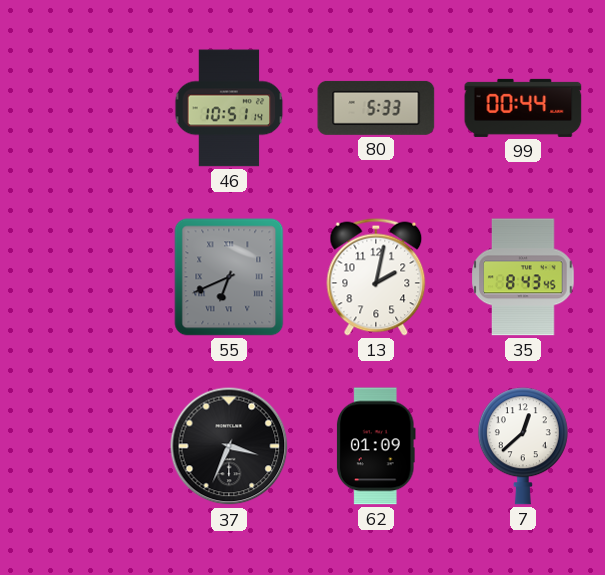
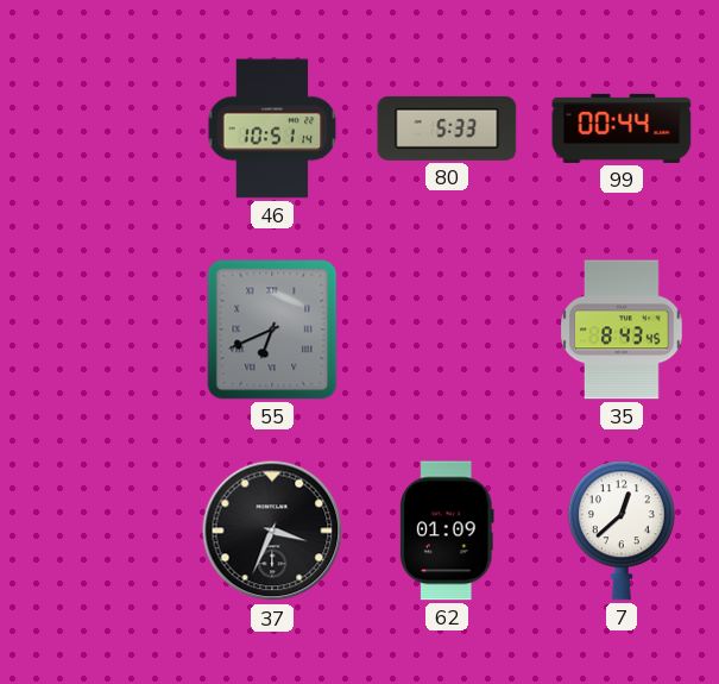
13: 2:02 -> none
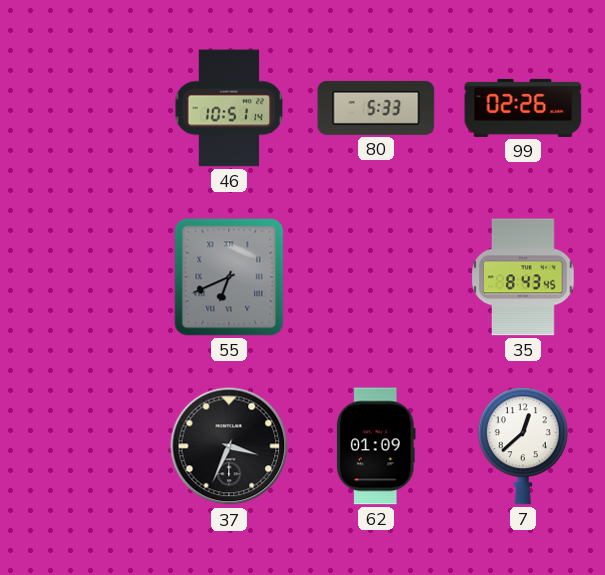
99: 00:44 -> 02:26
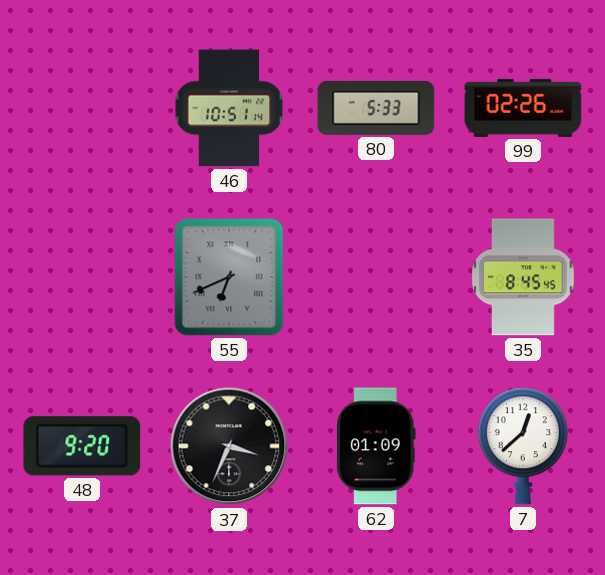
35: 8:43 -> 8:45
48: none -> 9:20
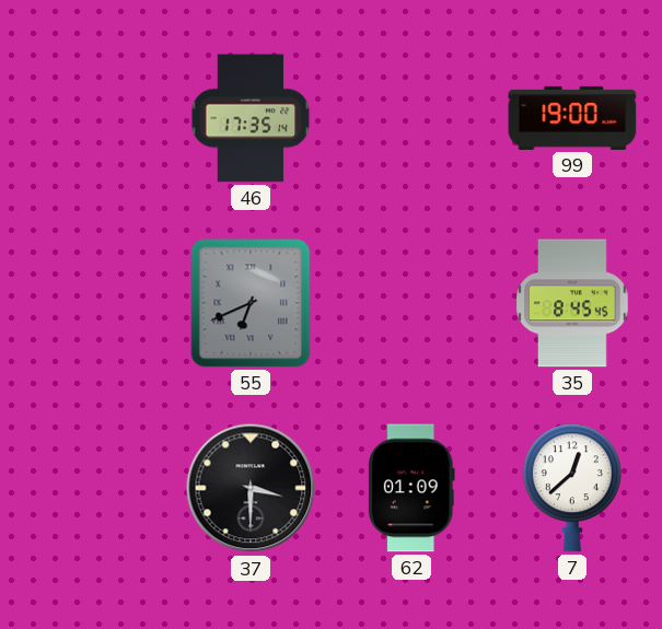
46: 10:51 -> 17:35
80: 5:33 -> none
99: 02:26 -> 19:00
48: 9:20 -> none
37: 3:34 -> 3:30
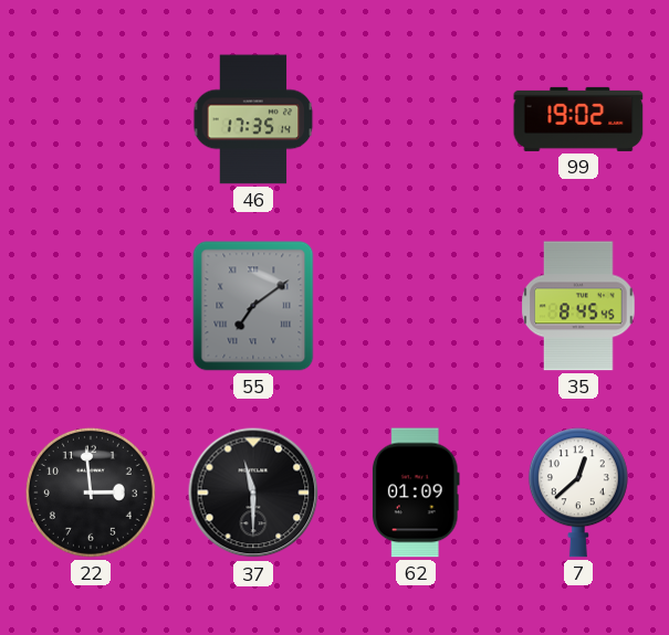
99: 19:00 -> 19:02
55: 6:41 -> 7:09
22: none -> 2:59
37: 3:30 -> 11:30
